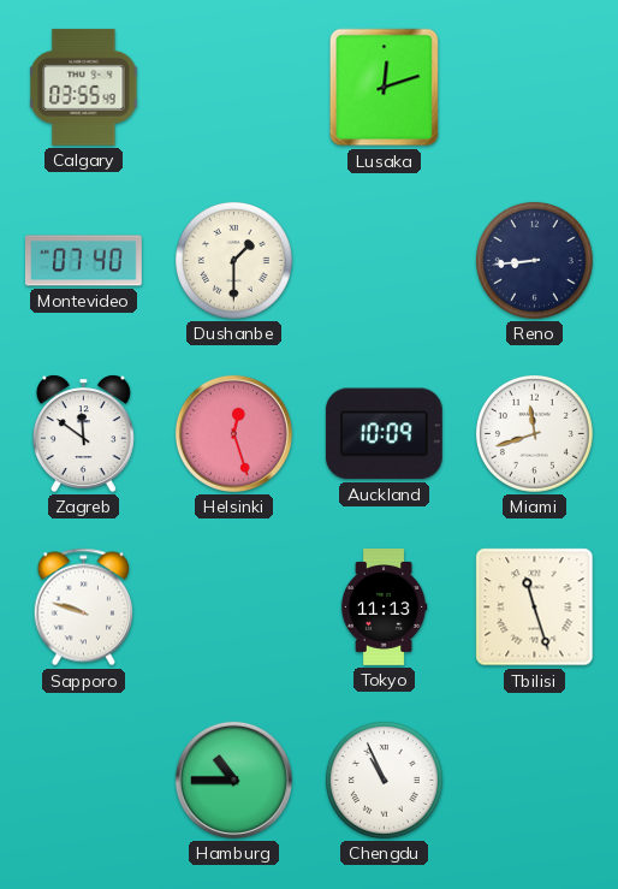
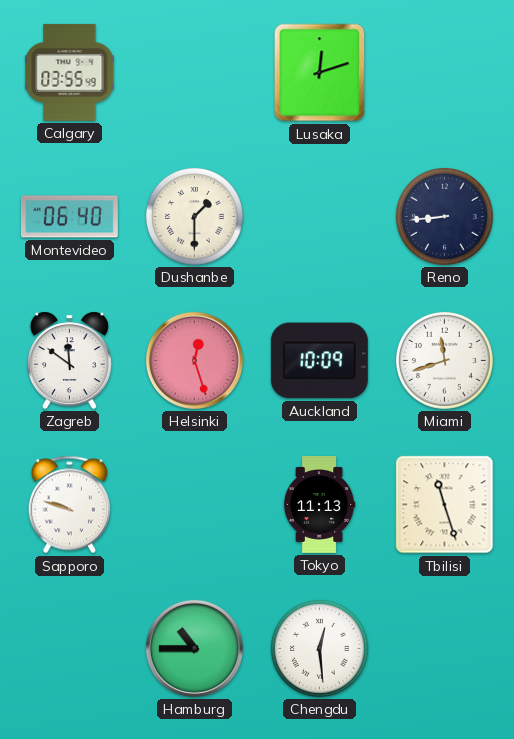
Montevideo: 07:40 -> 06:40
Chengdu: 10:56 -> 12:29
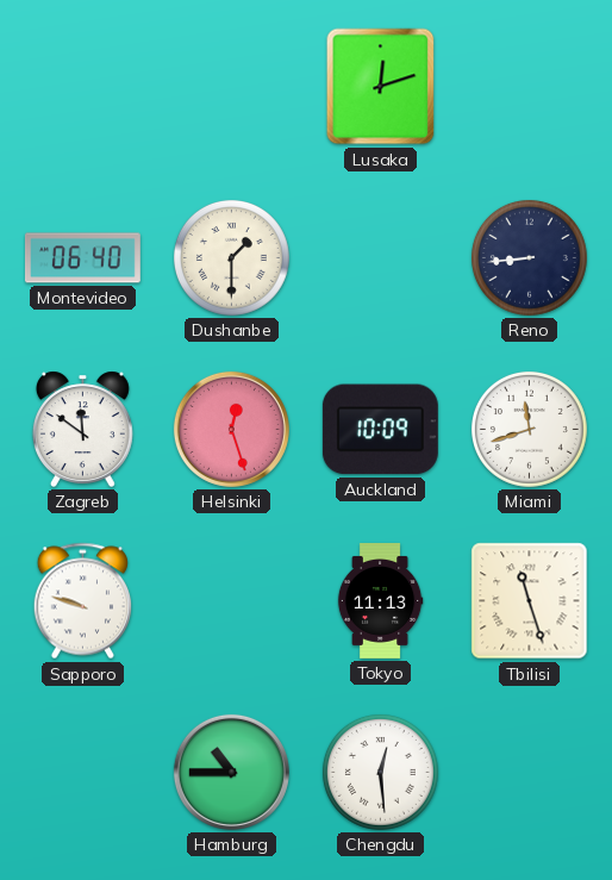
Calgary: 03:55 -> none
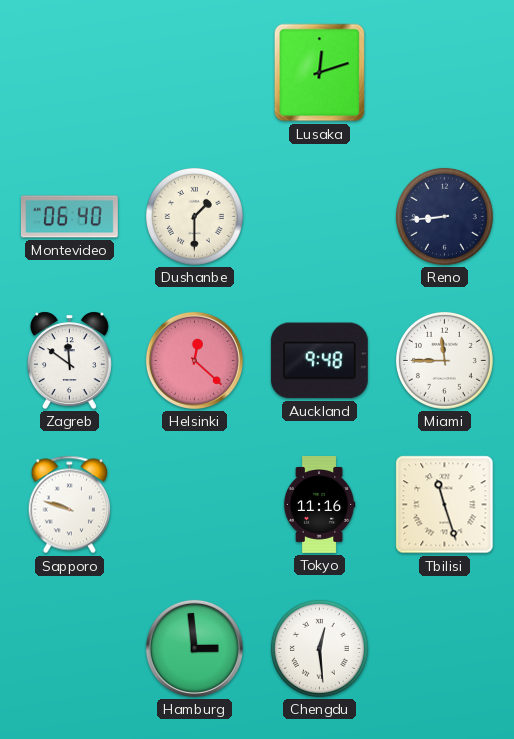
Helsinki: 12:27 -> 12:22
Auckland: 10:09 -> 9:48
Miami: 11:42 -> 11:45
Tokyo: 11:13 -> 11:16
Hamburg: 10:45 -> 2:59
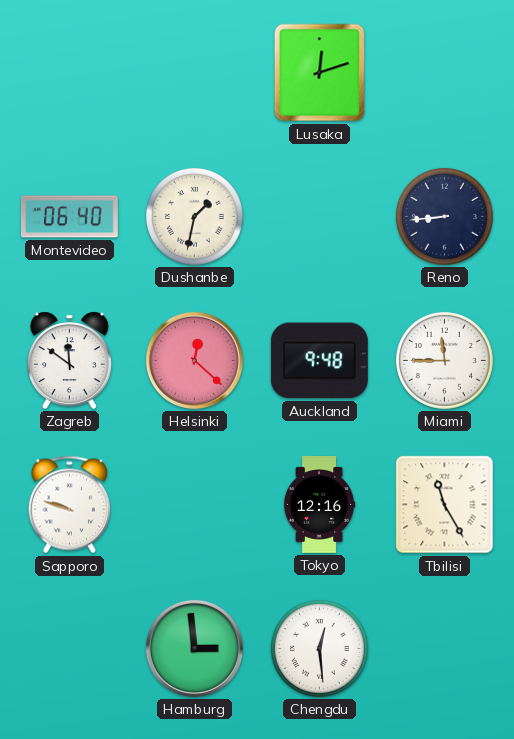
Dushanbe: 1:30 -> 1:32
Tokyo: 11:16 -> 12:16
Tbilisi: 11:27 -> 11:25
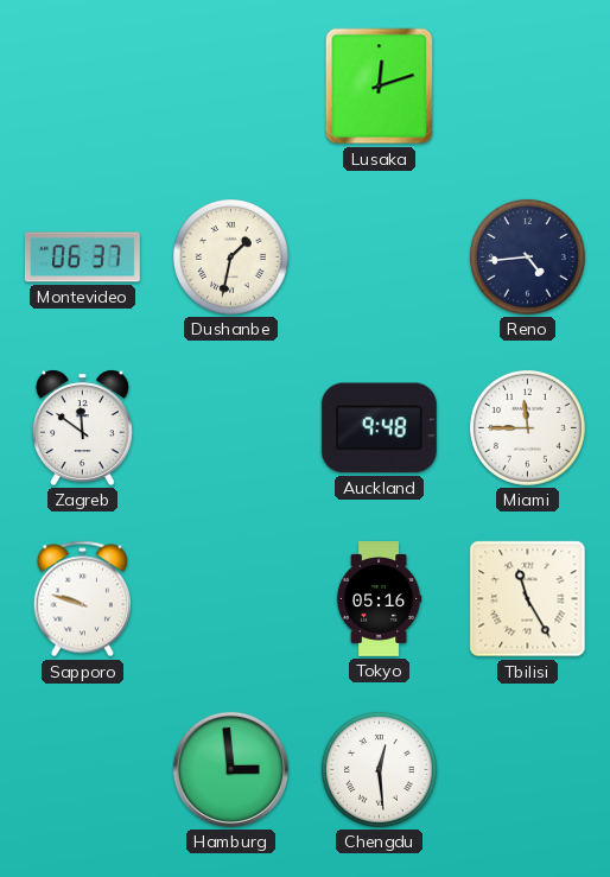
Montevideo: 06:40 -> 06:37
Reno: 8:44 -> 4:44
Helsinki: 12:22 -> none
Tokyo: 12:16 -> 05:16
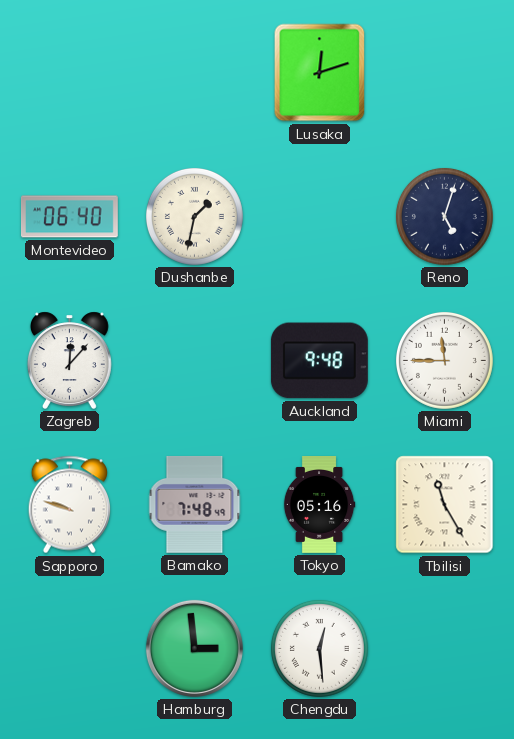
Montevideo: 06:37 -> 06:40
Reno: 4:44 -> 5:03
Zagreb: 11:51 -> 12:07
Bamako: none -> 7:48
